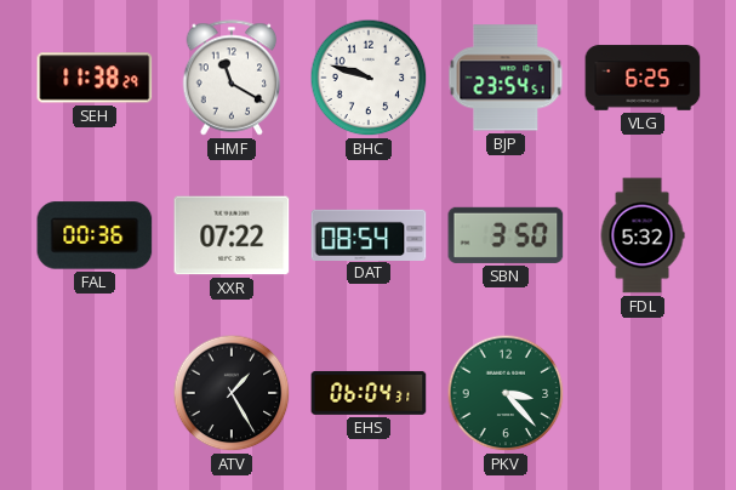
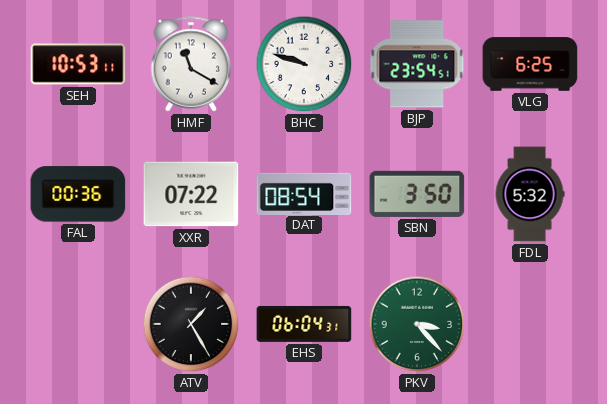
SEH: 11:38 -> 10:53
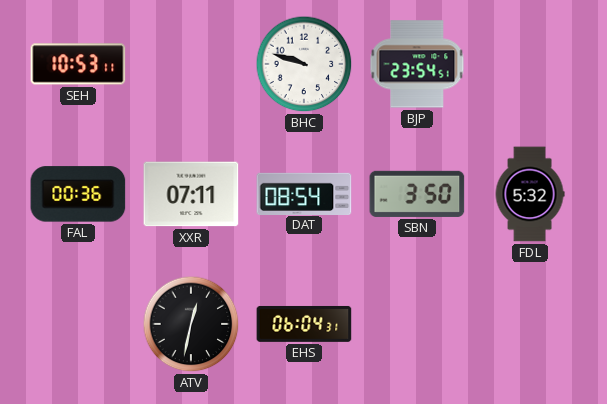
HMF: 11:20 -> none
VLG: 6:25 -> none
XXR: 07:22 -> 07:11
ATV: 1:25 -> 12:32
PKV: 3:23 -> none
